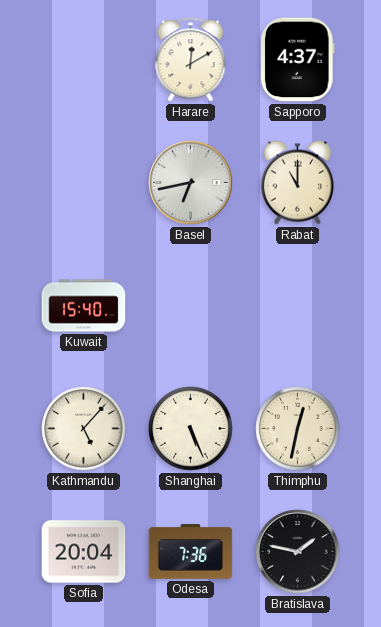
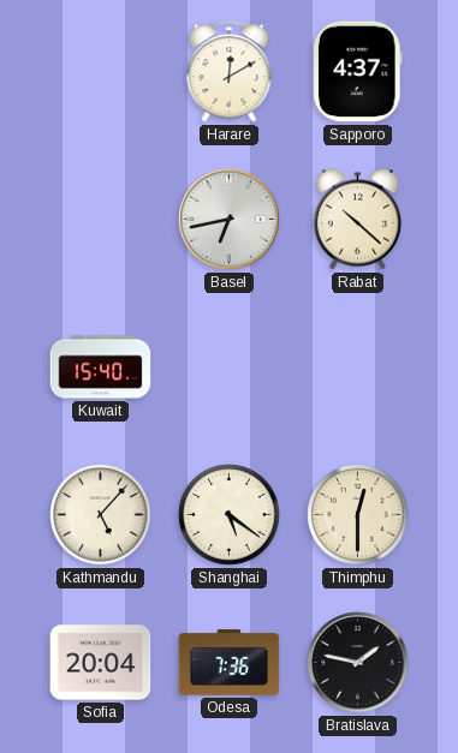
Rabat: 11:00 -> 10:22
Shanghai: 5:26 -> 5:21
Thimphu: 12:32 -> 12:30
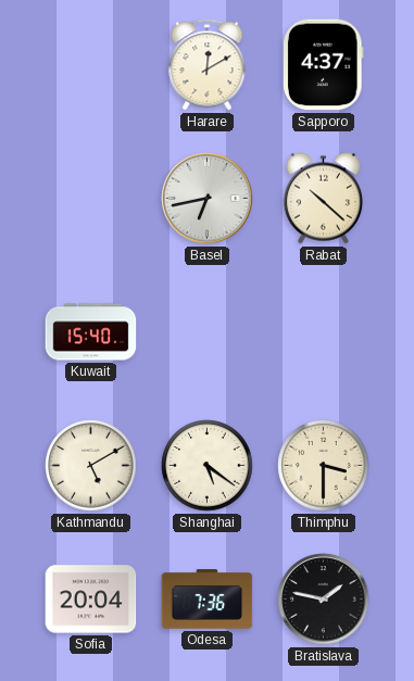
Kathmandu: 5:07 -> 5:10
Thimphu: 12:30 -> 3:30
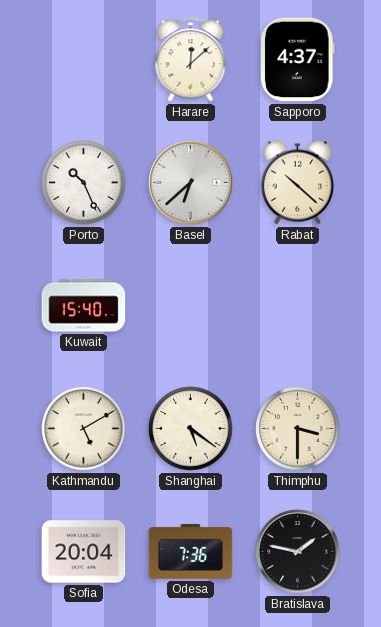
Harare: 12:10 -> 12:08
Porto: none -> 10:26
Basel: 6:43 -> 6:38
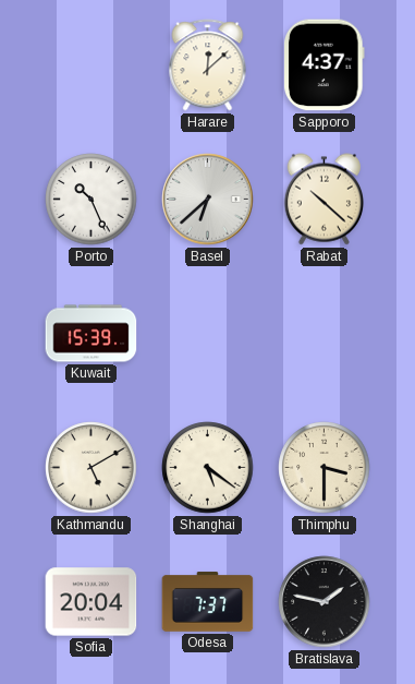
Kuwait: 15:40 -> 15:39
Odesa: 7:36 -> 7:37
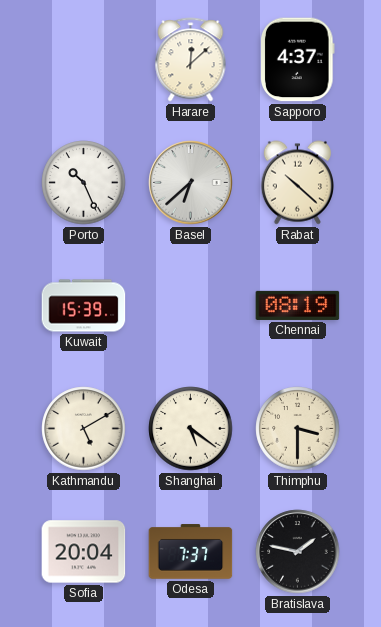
Chennai: none -> 08:19
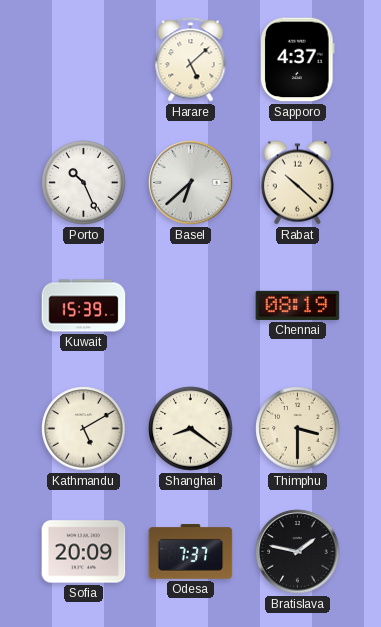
Harare: 12:08 -> 5:08
Shanghai: 5:21 -> 8:21
Sofia: 20:04 -> 20:09
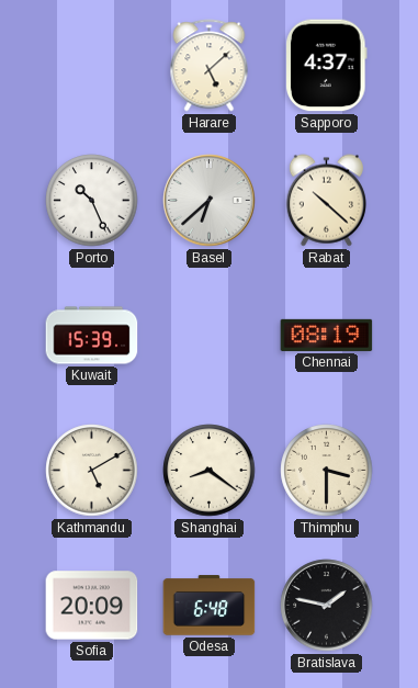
Odesa: 7:37 -> 6:48
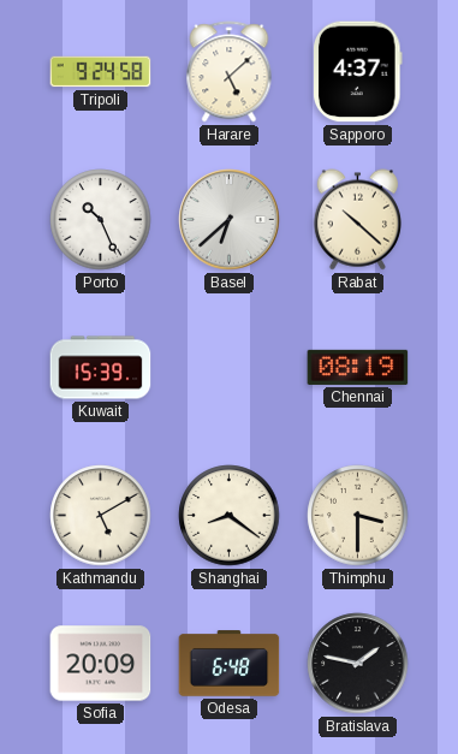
Tripoli: none -> 9:24
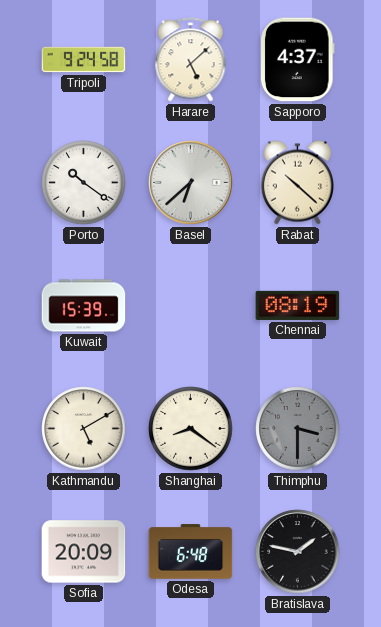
Porto: 10:26 -> 10:21
Thimphu dial: cream -> grey
